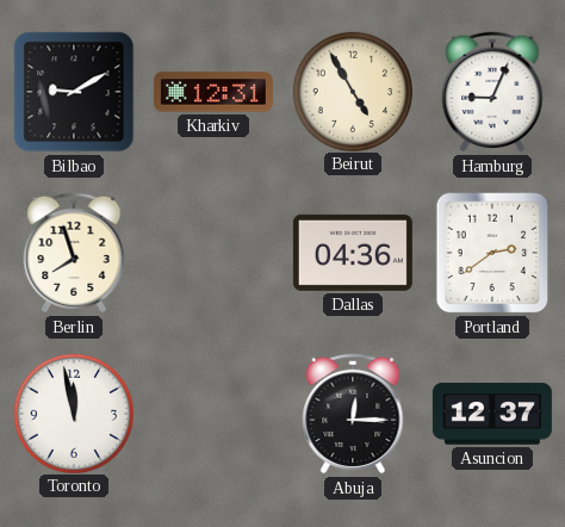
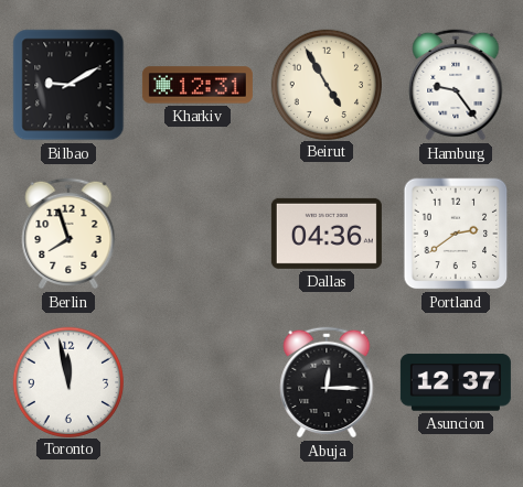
Hamburg: 9:04 -> 9:24
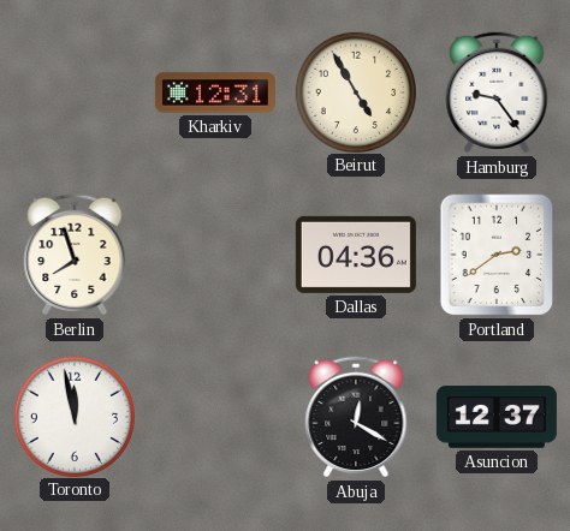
Bilbao: 9:10 -> none
Abuja: 12:15 -> 12:20
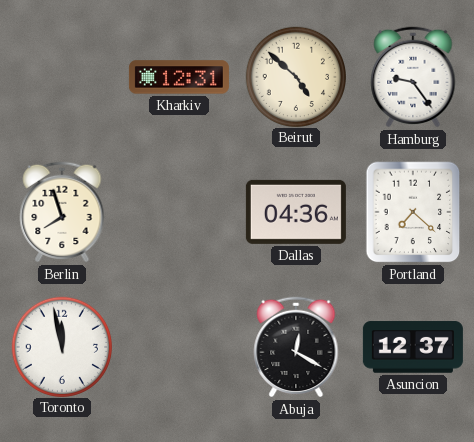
Beirut: 4:55 -> 4:52
Portland: 2:39 -> 7:22
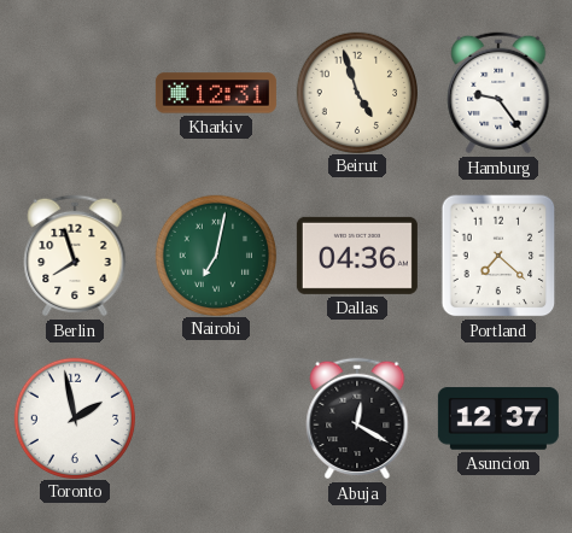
Beirut: 4:52 -> 4:57
Nairobi: none -> 7:02
Toronto: 11:58 -> 1:58
